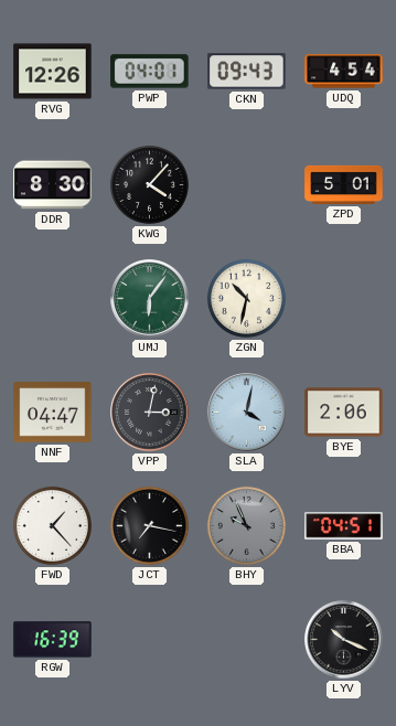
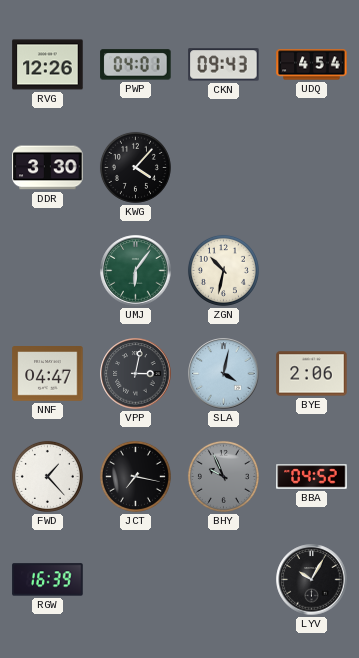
DDR: 8:30 -> 3:30
ZPD: 5:01 -> none
BBA: 04:51 -> 04:52
LYV: 10:19 -> 10:05
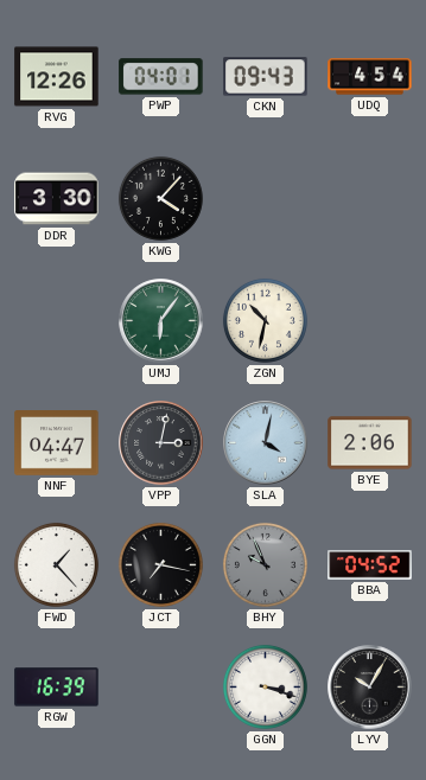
GGN: none -> 3:18
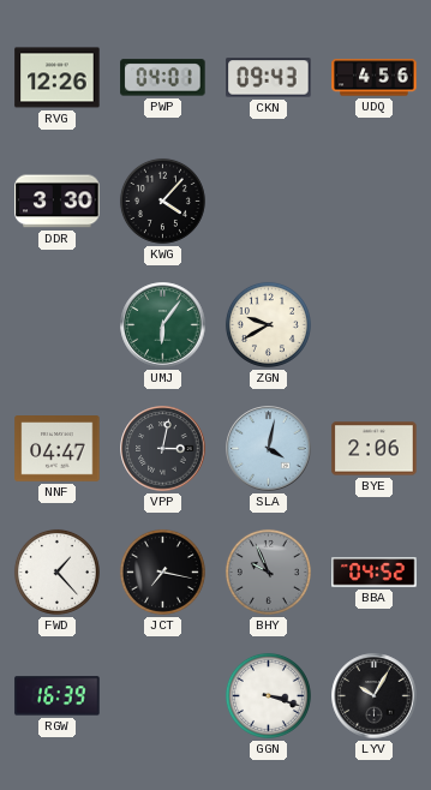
UDQ: 4:54 -> 4:56
ZGN: 10:32 -> 9:40
